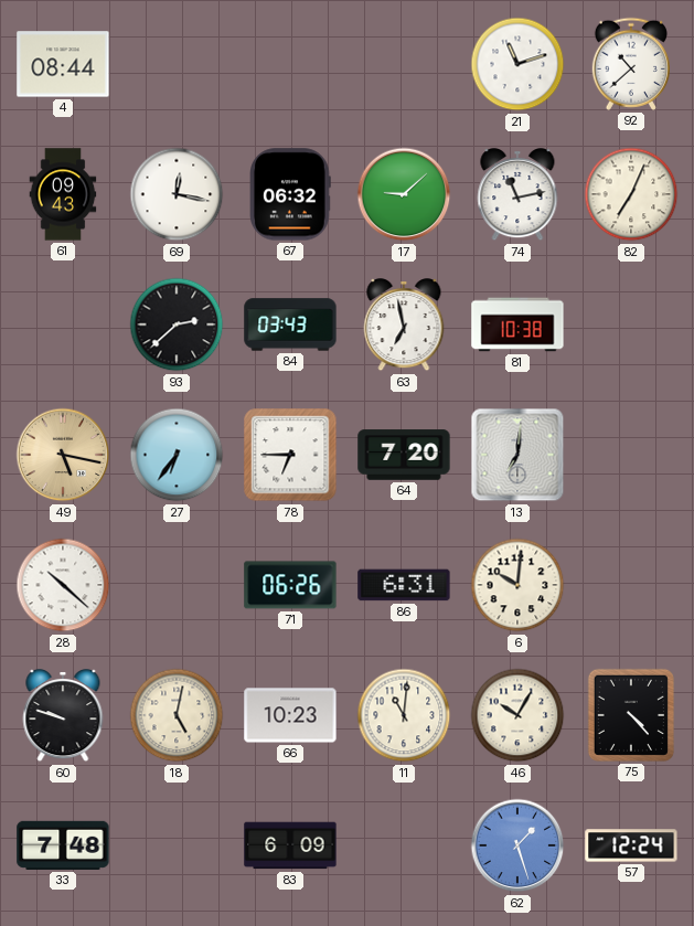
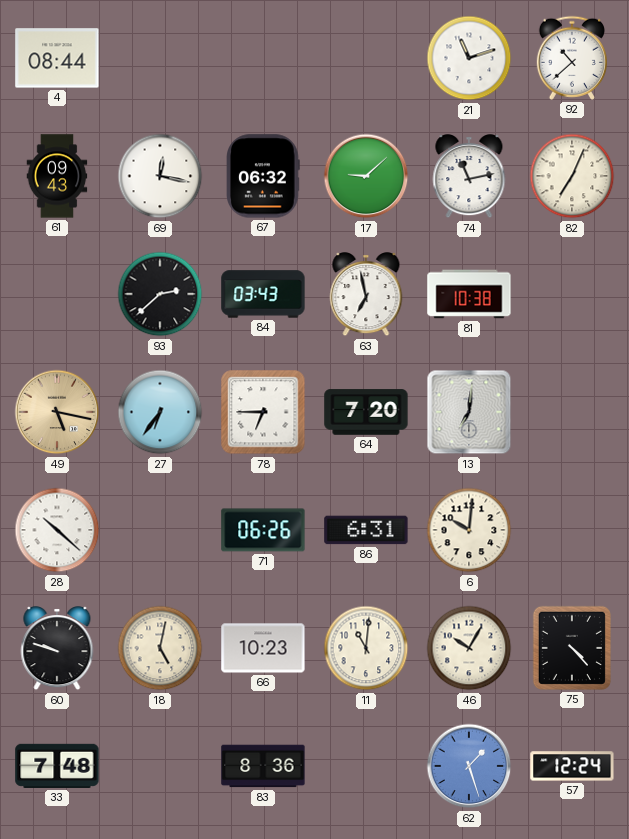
83: 6:09 -> 8:36
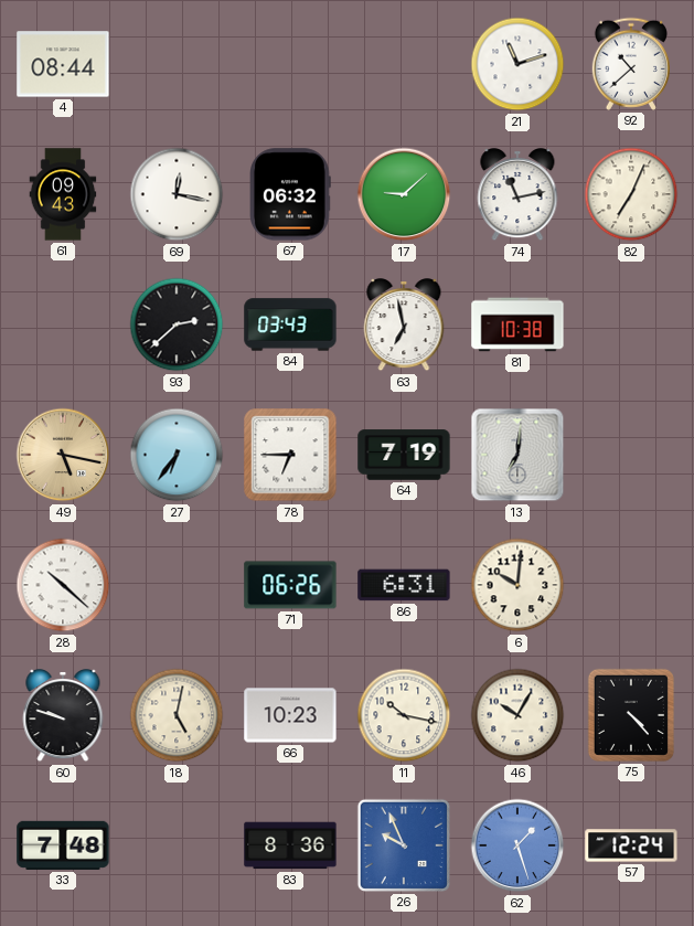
64: 7:20 -> 7:19
11: 11:01 -> 10:17
26: none -> 9:56
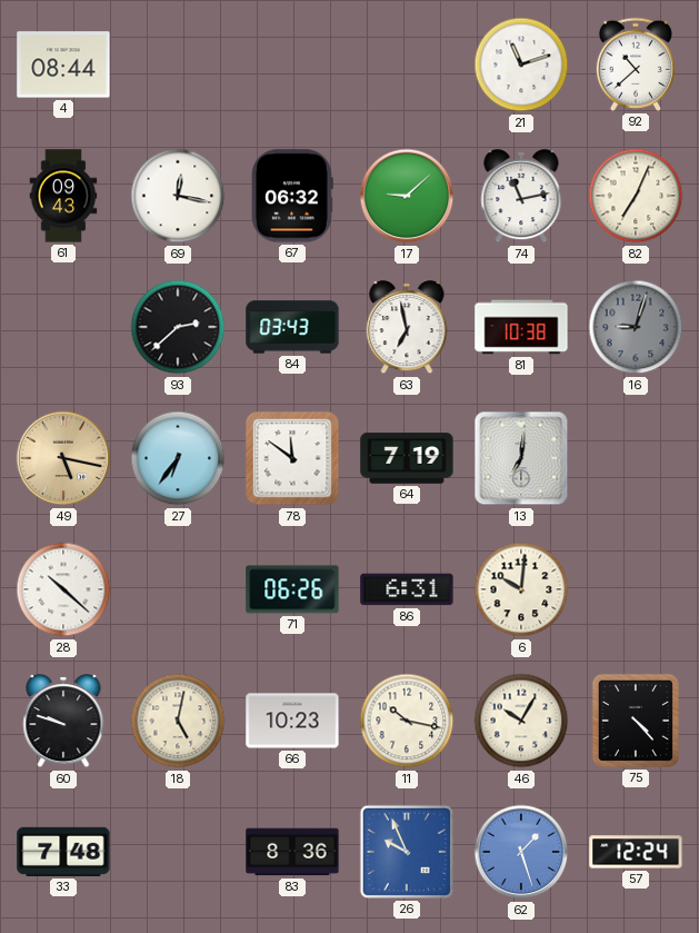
16: none -> 9:03
78: 6:45 -> 11:51
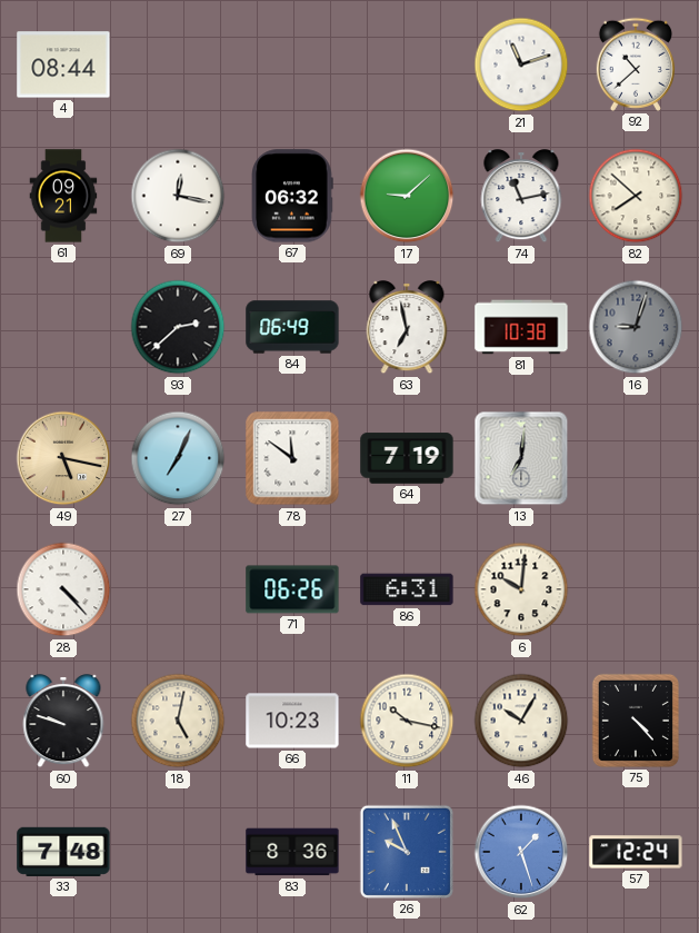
61: 09:43 -> 09:21
82: 7:04 -> 7:52
84: 03:43 -> 06:49
27: 6:36 -> 7:04
28: 10:22 -> 4:23
